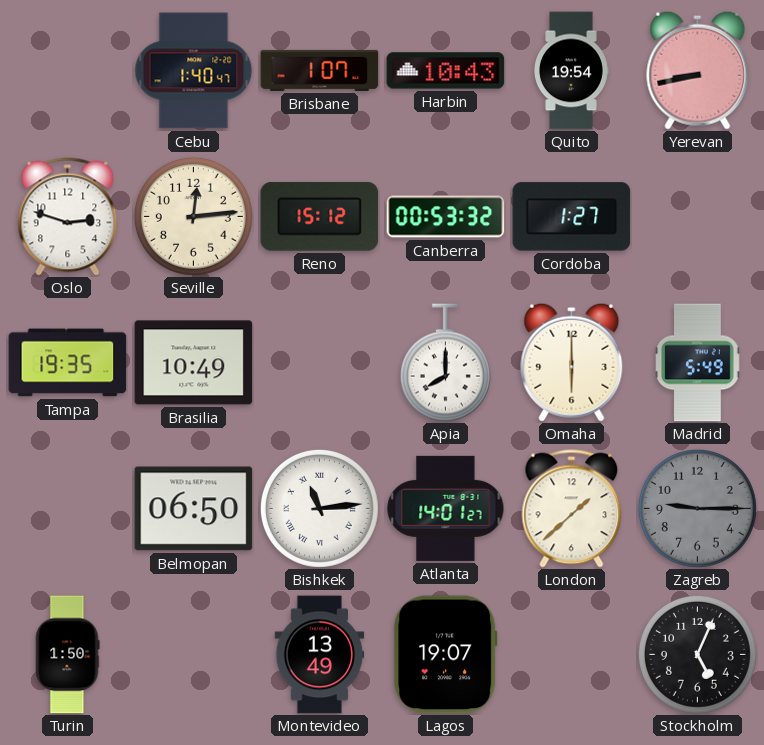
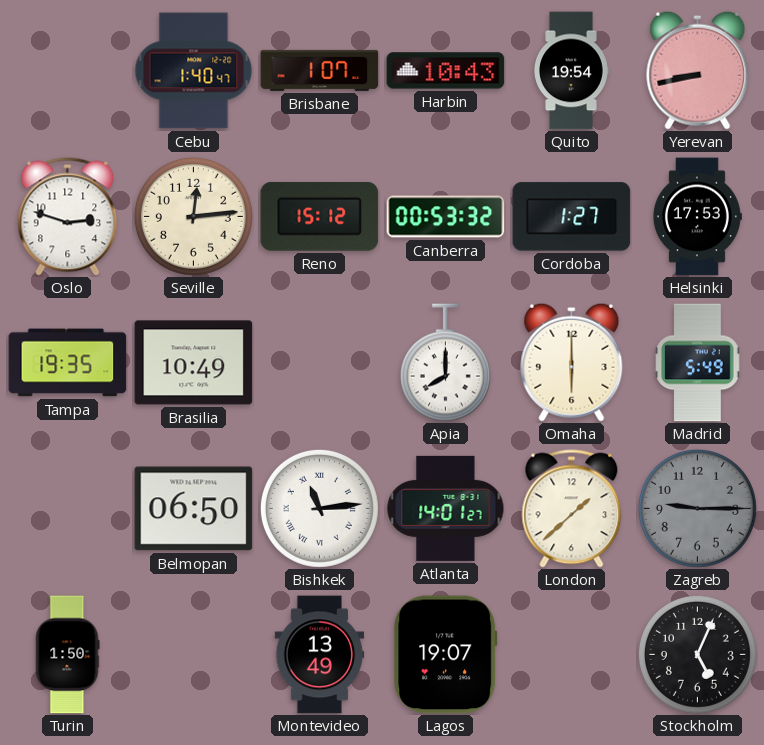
Helsinki: none -> 17:53
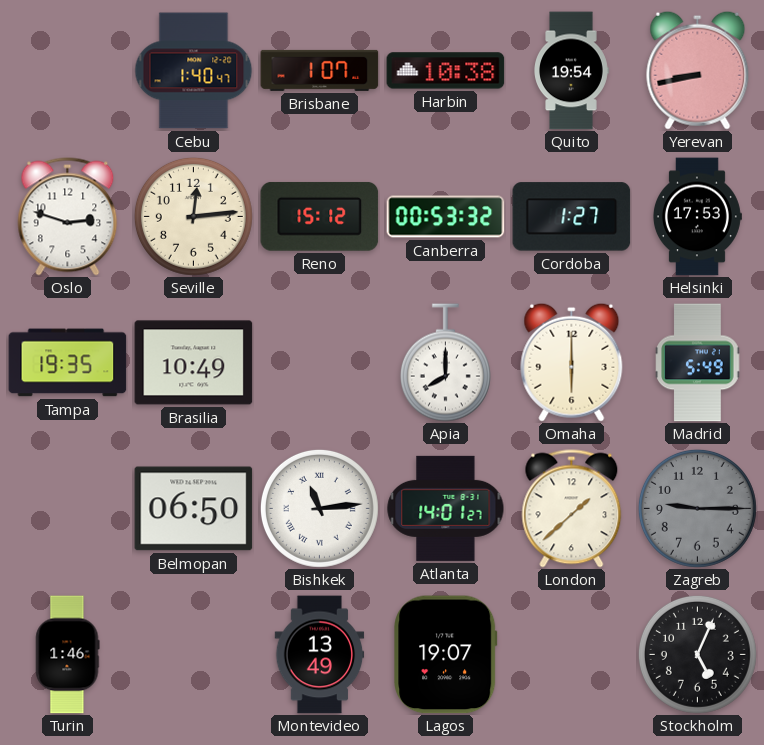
Harbin: 10:43 -> 10:38
Turin: 1:50 -> 1:46
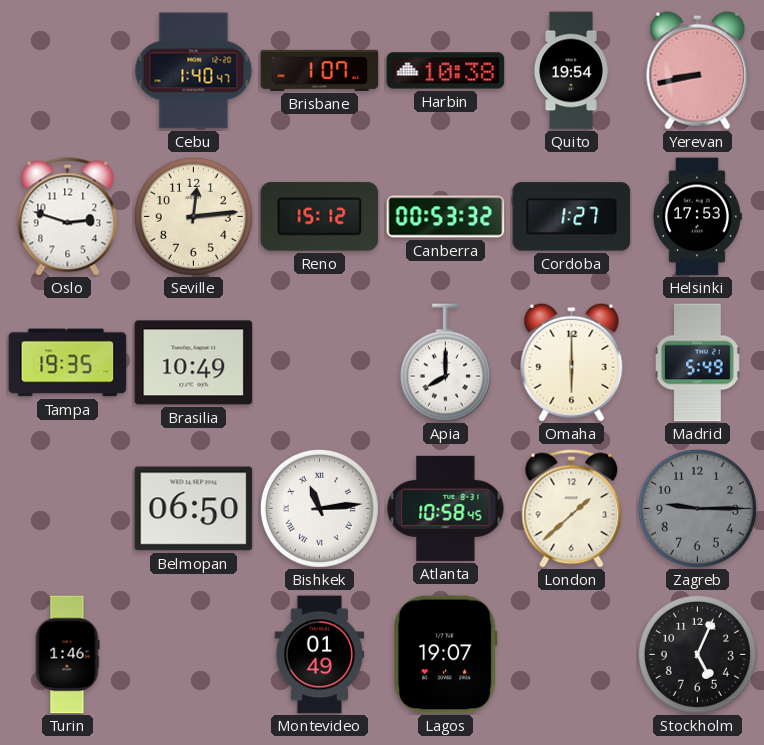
Atlanta: 14:01 -> 10:58
Montevideo: 13:49 -> 01:49
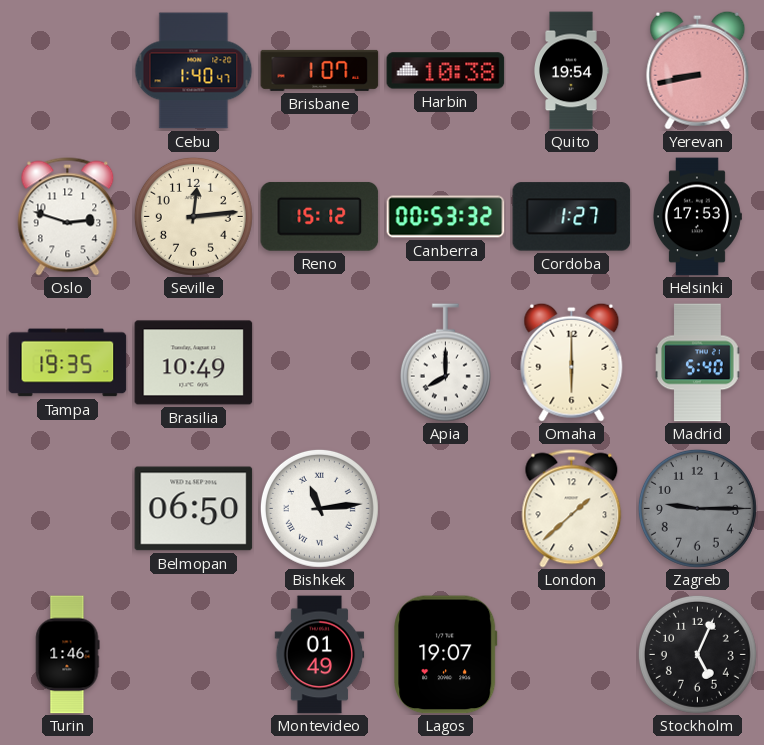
Madrid: 5:49 -> 5:40
Atlanta: 10:58 -> none
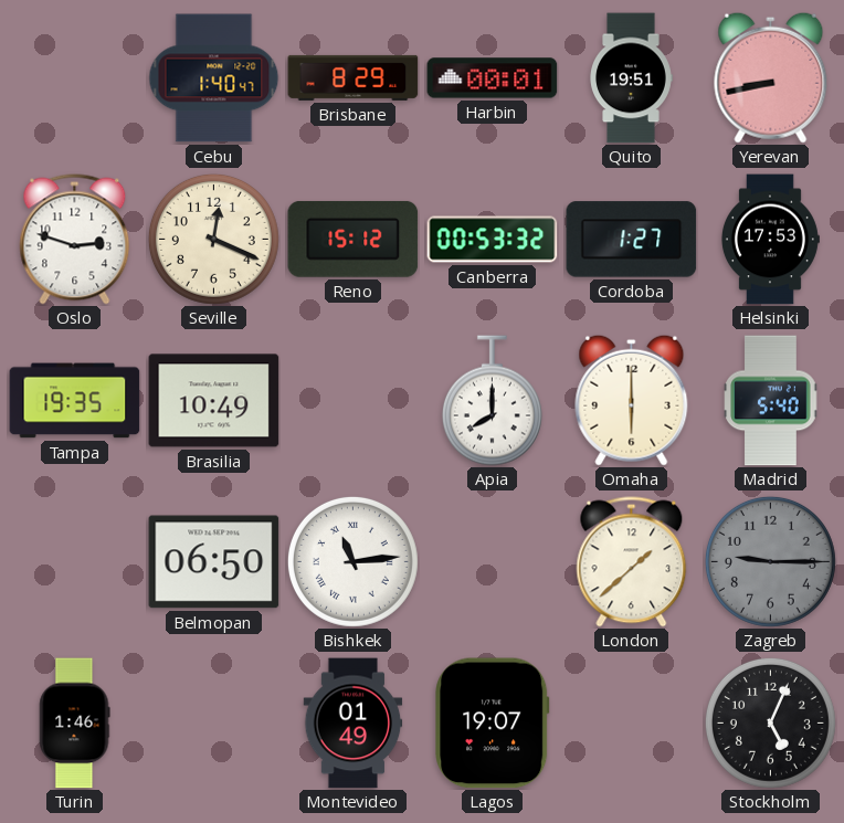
Brisbane: 1:07 -> 8:29
Harbin: 10:38 -> 00:01
Quito: 19:54 -> 19:51
Seville: 12:14 -> 12:19
